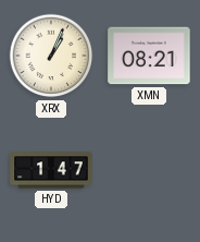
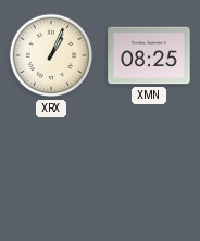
XMN: 08:21 -> 08:25
HYD: 1:47 -> none
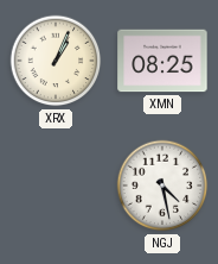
NGJ: none -> 4:28
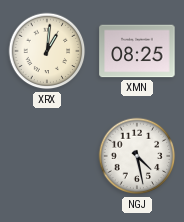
XRX: 1:04 -> 1:01
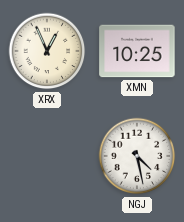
XRX: 1:01 -> 12:56
XMN: 08:25 -> 10:25
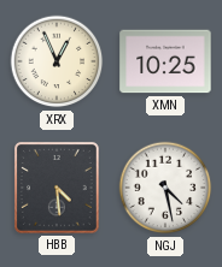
HBB: none -> 4:29
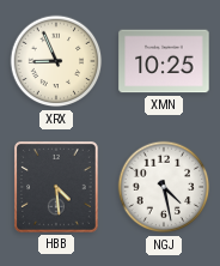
XRX: 12:56 -> 8:56
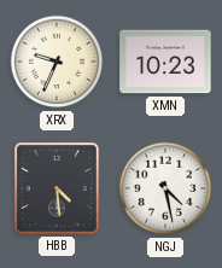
XRX: 8:56 -> 9:34
XMN: 10:25 -> 10:23
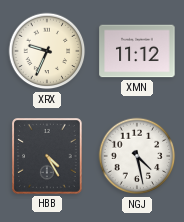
XMN: 10:23 -> 11:12
HBB: 4:29 -> 4:25
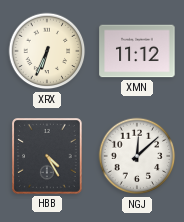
XRX: 9:34 -> 6:34
NGJ: 4:28 -> 12:08
